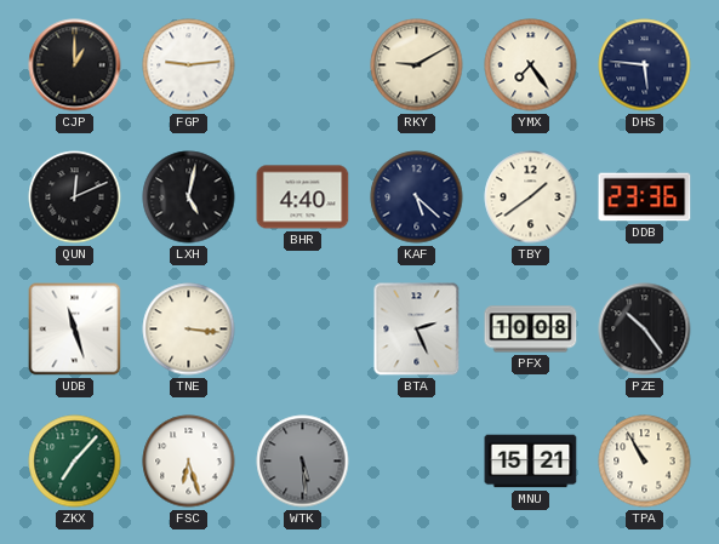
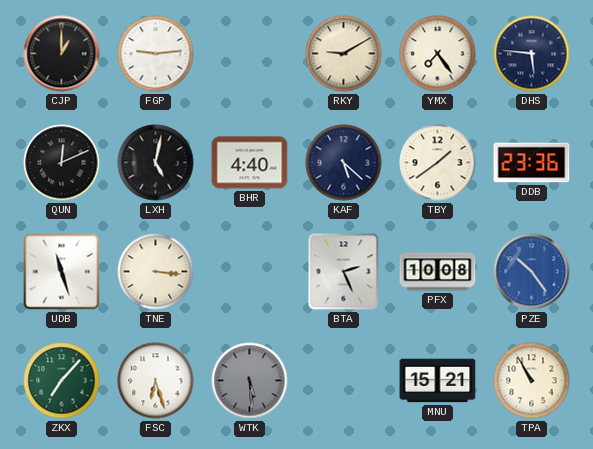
PZE dial: black -> blue
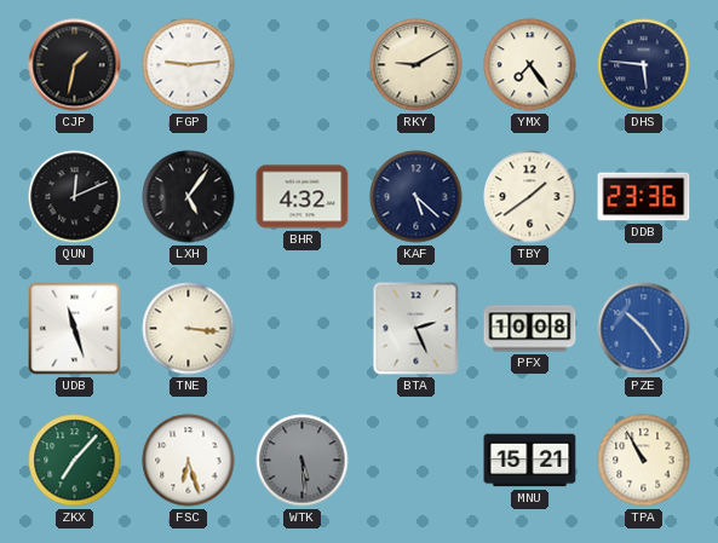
CJP: 1:00 -> 1:32
LXH: 5:02 -> 5:06
BHR: 4:40 -> 4:32
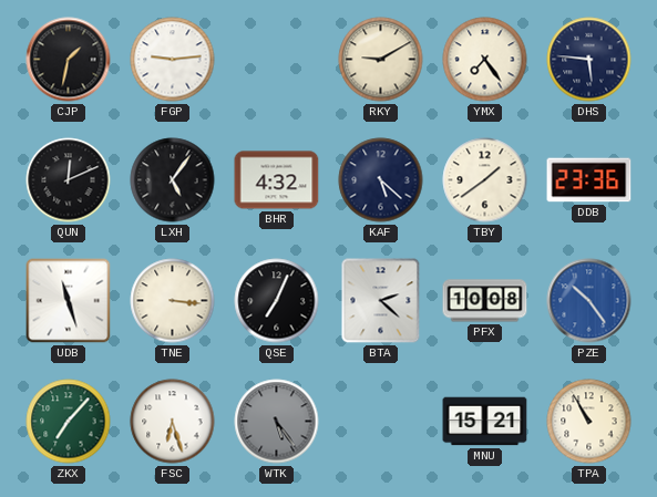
QSE: none -> 7:04
BTA: 2:26 -> 2:22
WTK: 5:29 -> 5:24
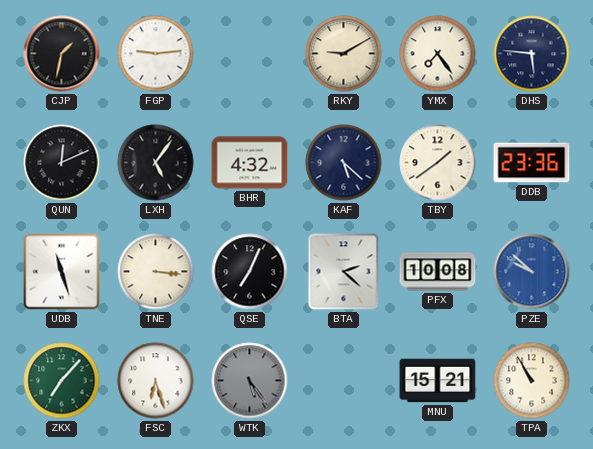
PZE: 10:24 -> 9:52
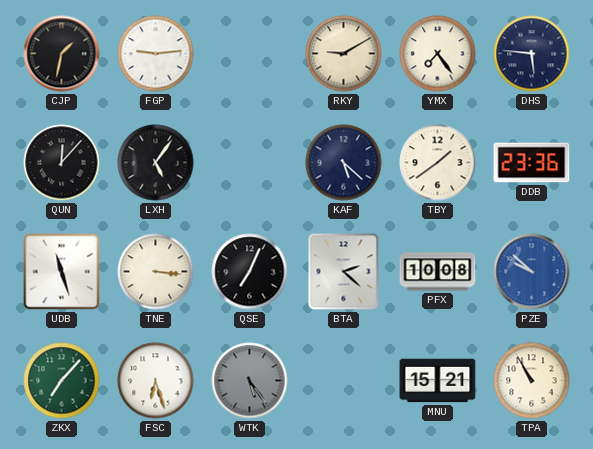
QUN: 12:11 -> 12:07
BHR: 4:32 -> none
